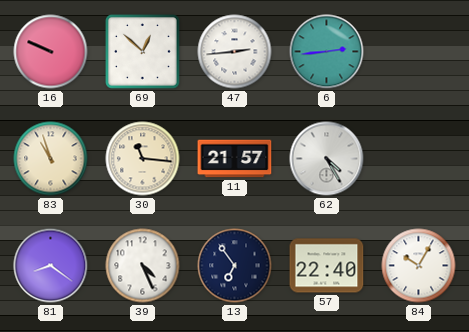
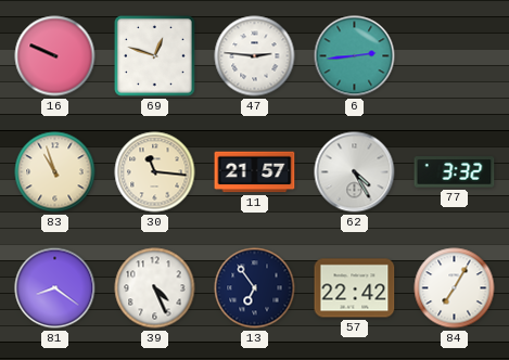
69: 12:52 -> 12:48
47: 2:44 -> 2:46
77: none -> 3:32
57: 22:40 -> 22:42
84: 10:05 -> 7:05
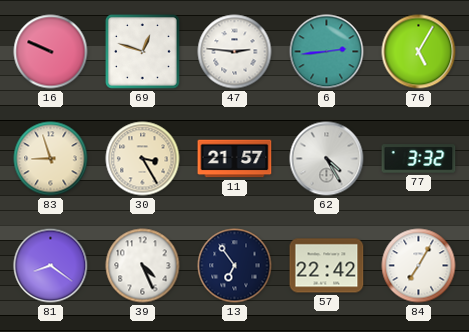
76: none -> 5:05
83: 10:57 -> 8:57
30: 11:16 -> 3:25
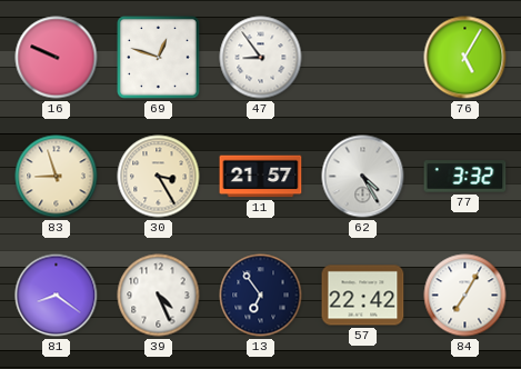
47: 2:46 -> 8:54
6: 2:44 -> none
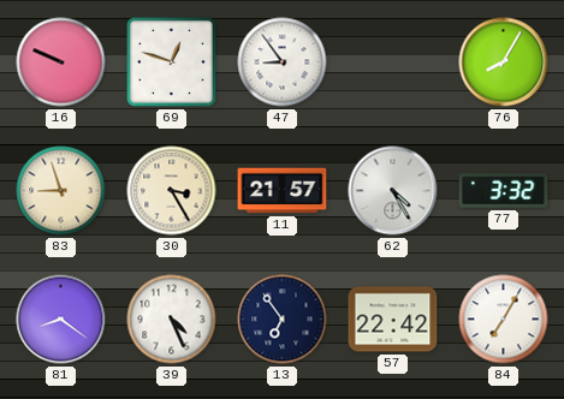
76: 5:05 -> 8:05
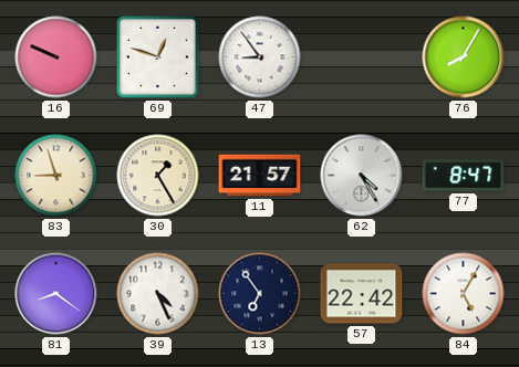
30: 3:25 -> 1:25
77: 3:32 -> 8:47
84: 7:05 -> 5:05
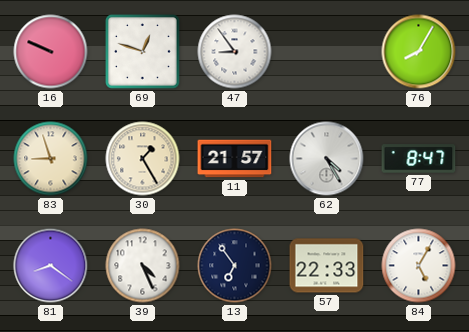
57: 22:42 -> 22:33
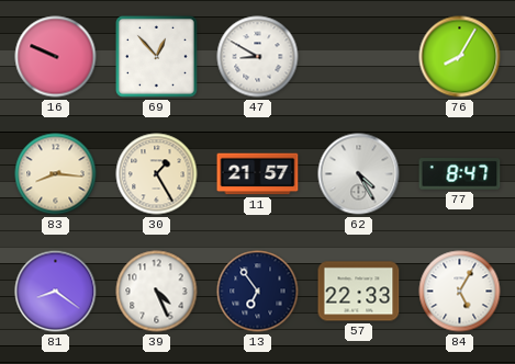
69: 12:48 -> 12:53
47: 8:54 -> 8:50
83: 8:57 -> 8:16
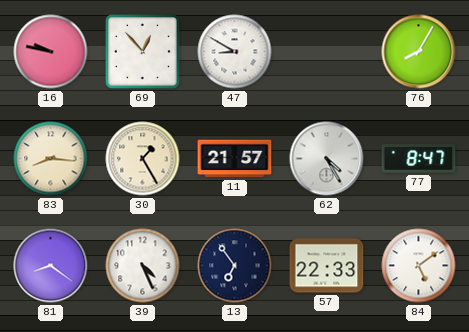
16: 9:49 -> 9:47
84: 5:05 -> 5:09
